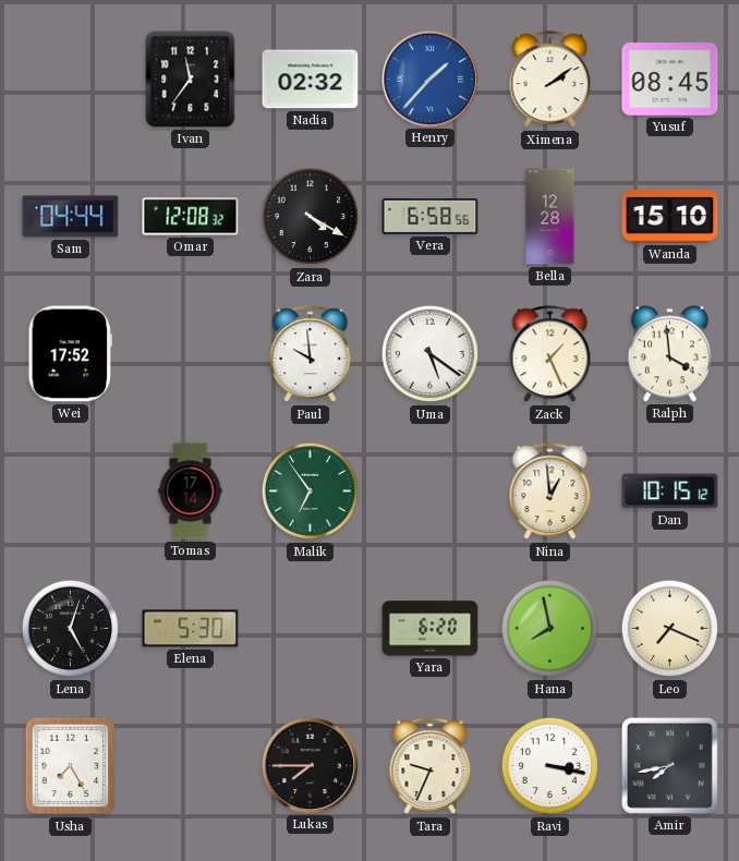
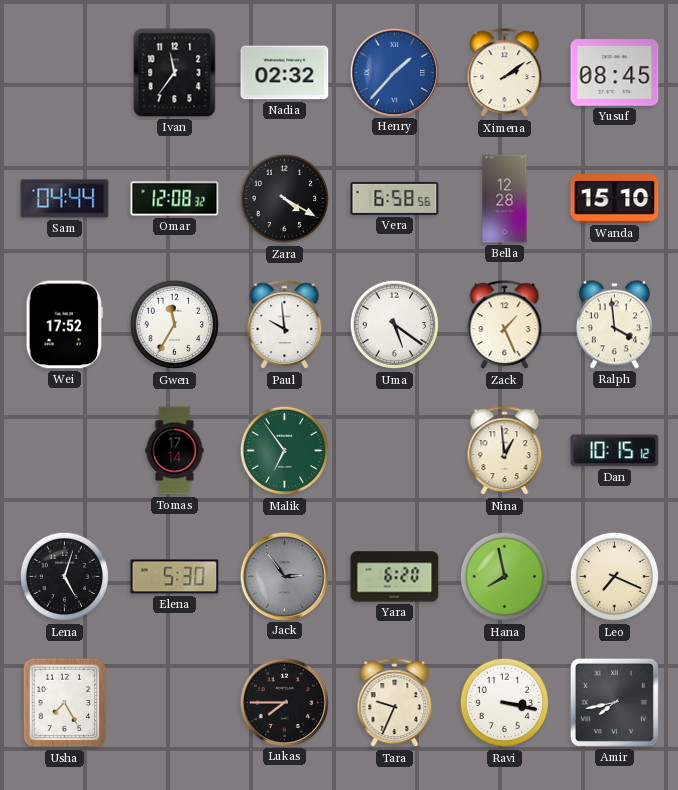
Gwen: none -> 11:35
Jack: none -> 2:54
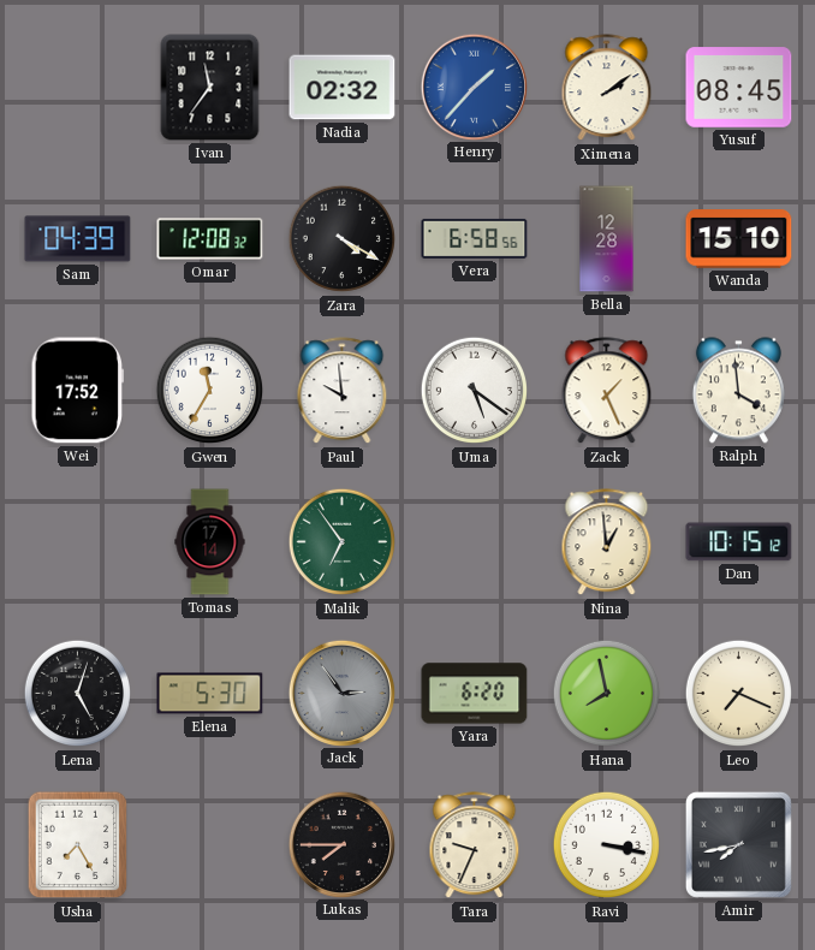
Sam: 04:44 -> 04:39
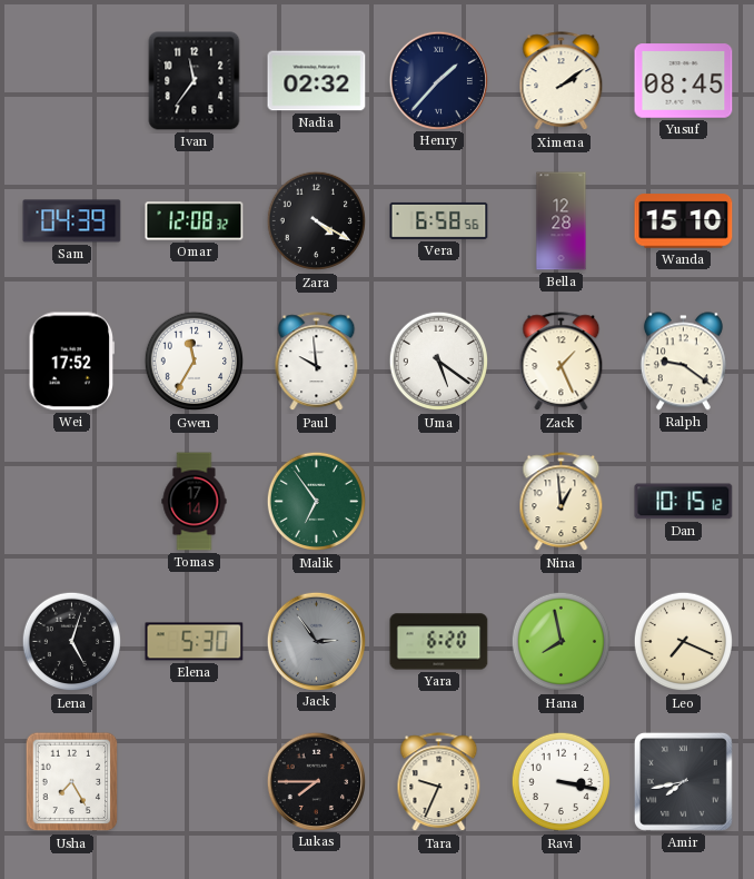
Henry dial: blue -> navy
Ralph: 3:59 -> 9:21
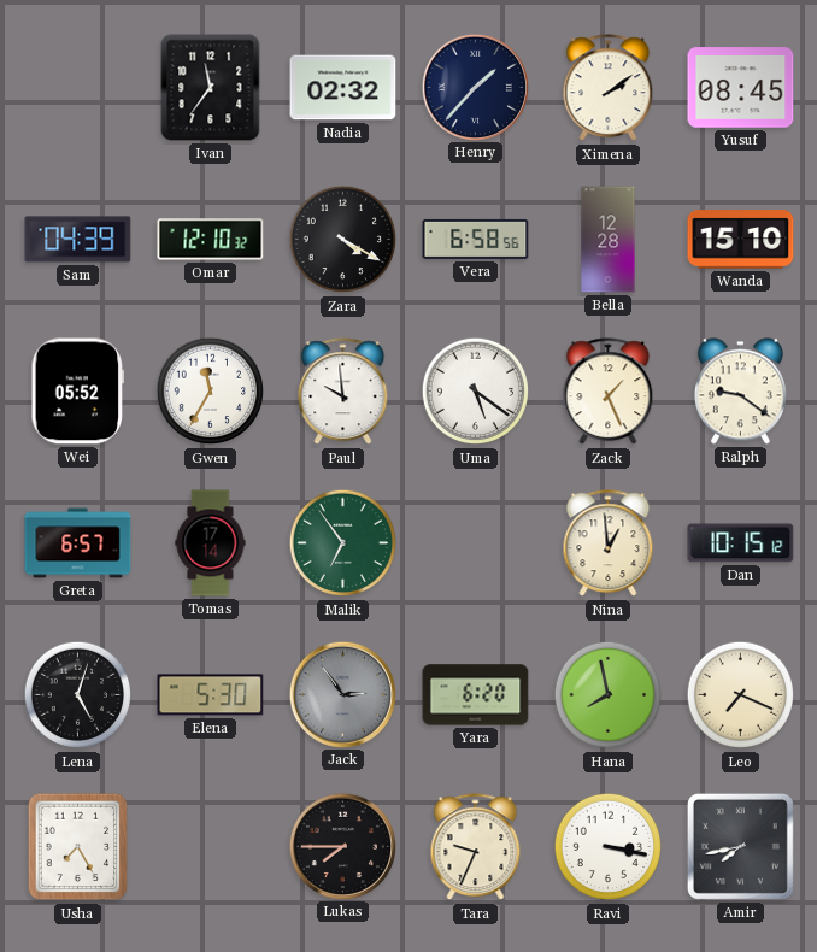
Omar: 12:08 -> 12:10
Wei: 17:52 -> 05:52
Greta: none -> 6:57
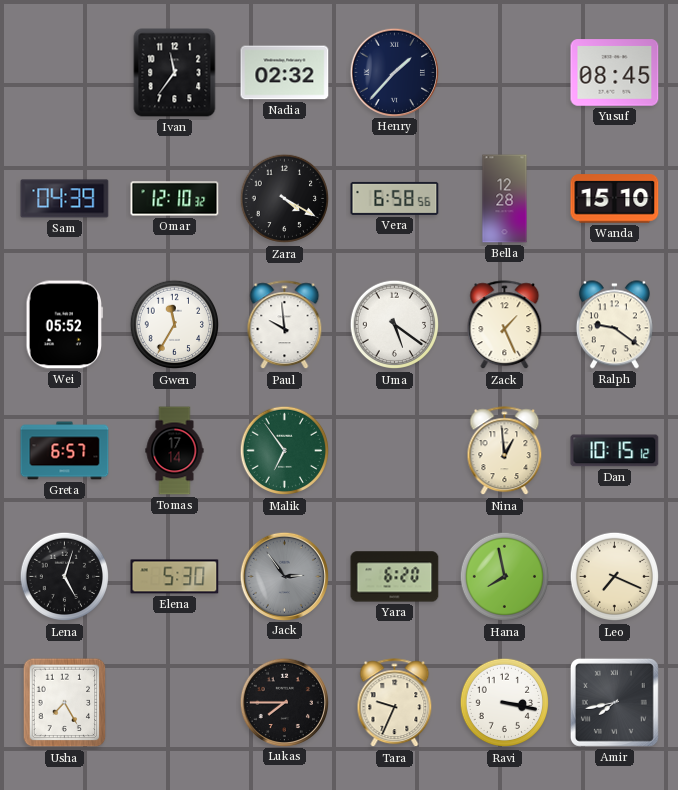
Ximena: 2:09 -> none
